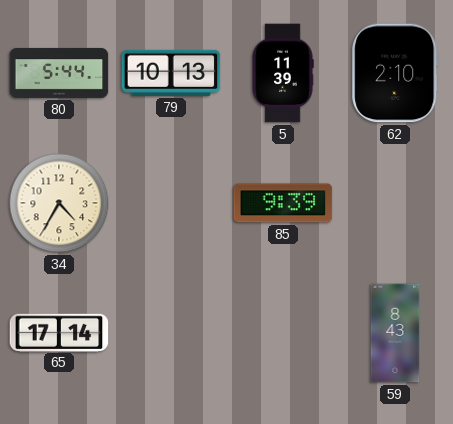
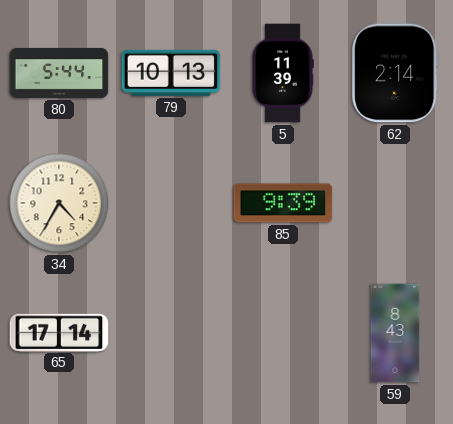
62: 2:10 -> 2:14
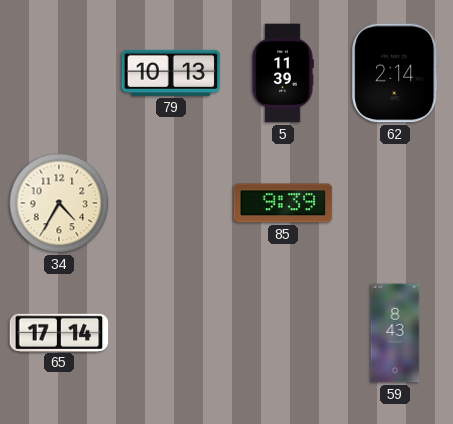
80: 5:44 -> none
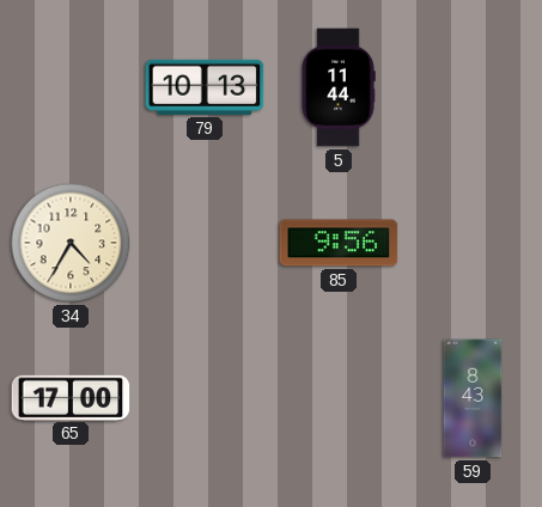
5: 11:39 -> 11:44
62: 2:14 -> none
85: 9:39 -> 9:56
65: 17:14 -> 17:00
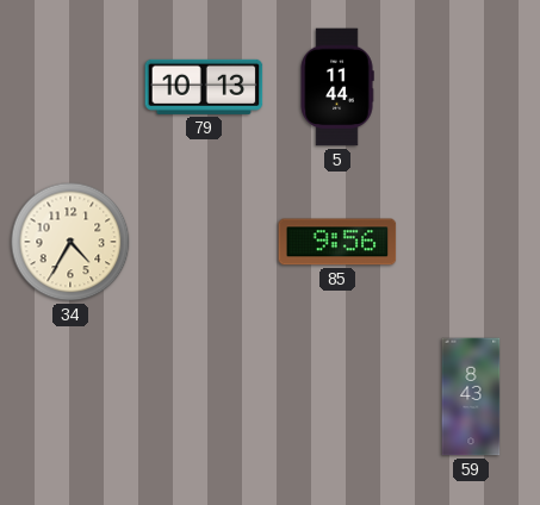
65: 17:00 -> none
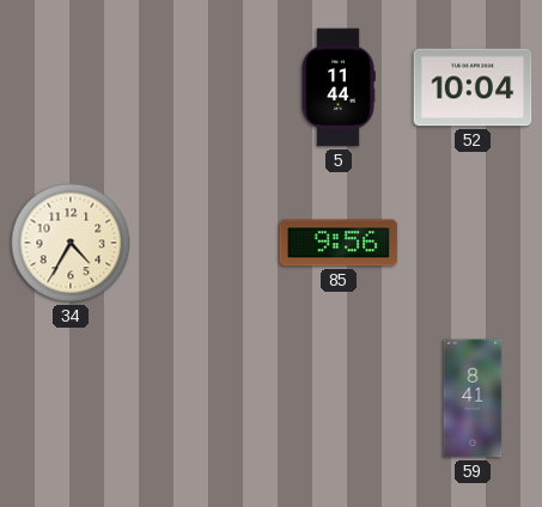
79: 10:13 -> none
52: none -> 10:04
59: 8:43 -> 8:41
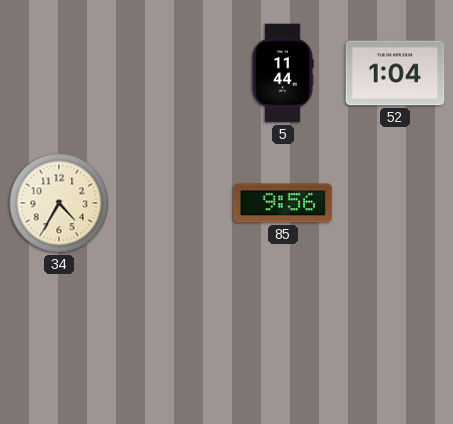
52: 10:04 -> 1:04
59: 8:41 -> none
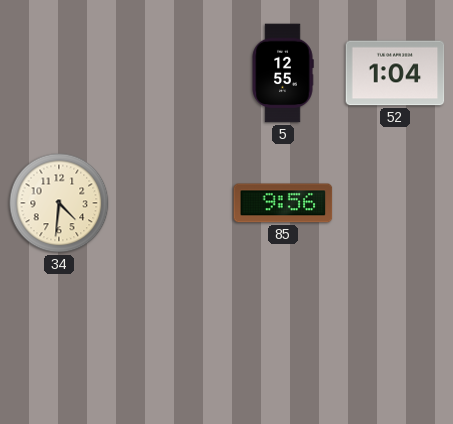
5: 11:44 -> 12:55
34: 4:35 -> 4:31
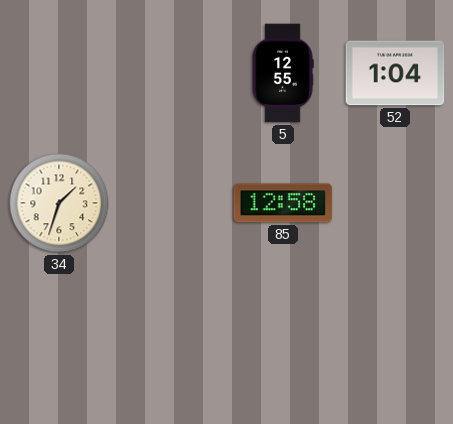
34: 4:31 -> 1:33
85: 9:56 -> 12:58
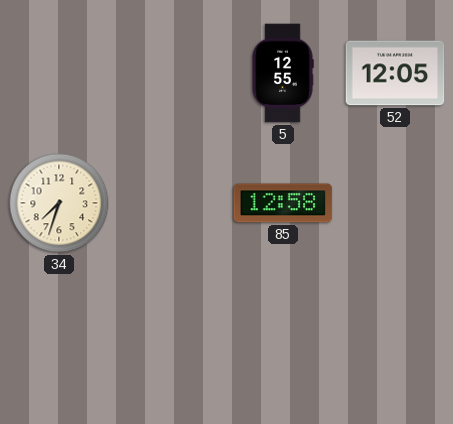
52: 1:04 -> 12:05
34: 1:33 -> 7:33
